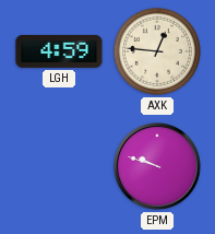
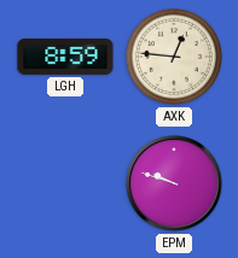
LGH: 4:59 -> 8:59
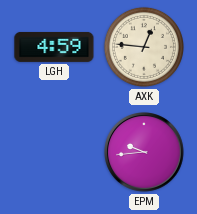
LGH: 8:59 -> 4:59
EPM: 9:48 -> 9:44
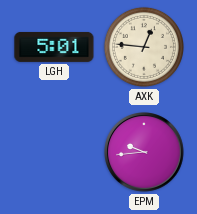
LGH: 4:59 -> 5:01
